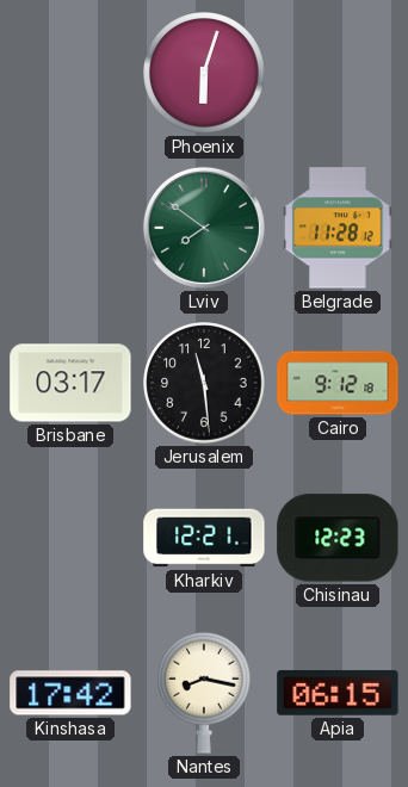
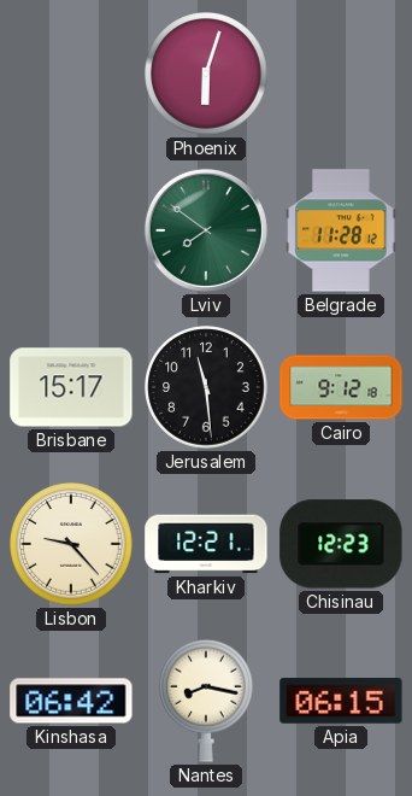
Brisbane: 03:17 -> 15:17
Lisbon: none -> 9:23
Kinshasa: 17:42 -> 06:42
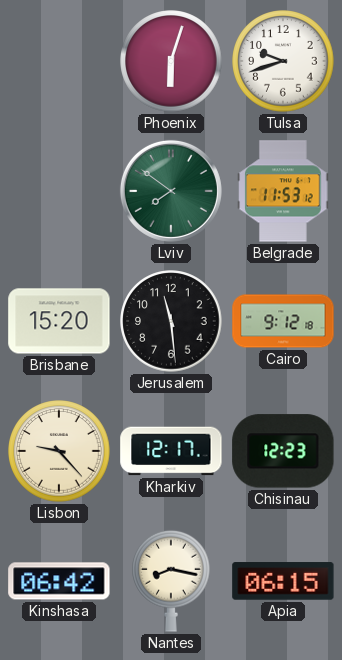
Tulsa: none -> 9:42
Belgrade: 11:28 -> 11:53
Brisbane: 15:17 -> 15:20
Kharkiv: 12:21 -> 12:17
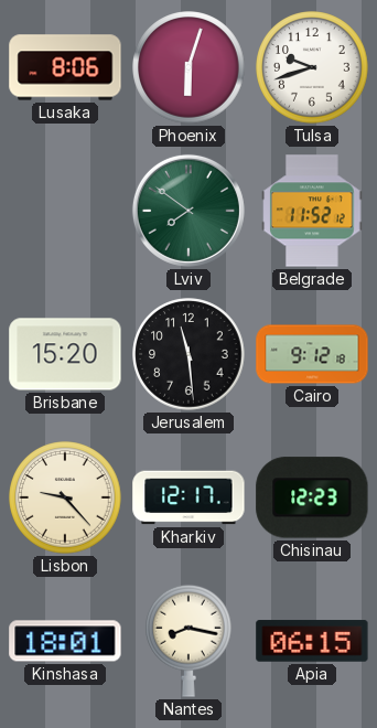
Lusaka: none -> 8:06
Belgrade: 11:53 -> 11:52
Kinshasa: 06:42 -> 18:01
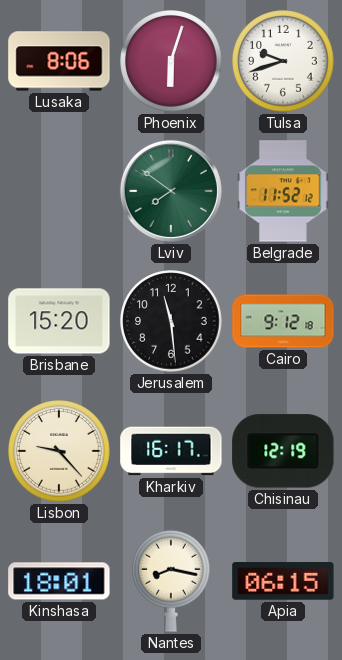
Kharkiv: 12:17 -> 16:17
Chisinau: 12:23 -> 12:19
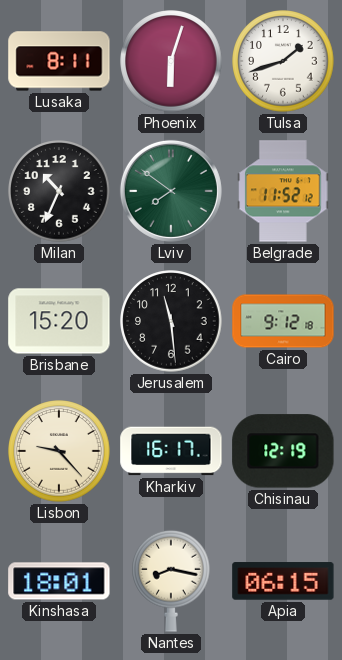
Lusaka: 8:06 -> 8:11
Tulsa: 9:42 -> 1:42
Milan: none -> 10:34
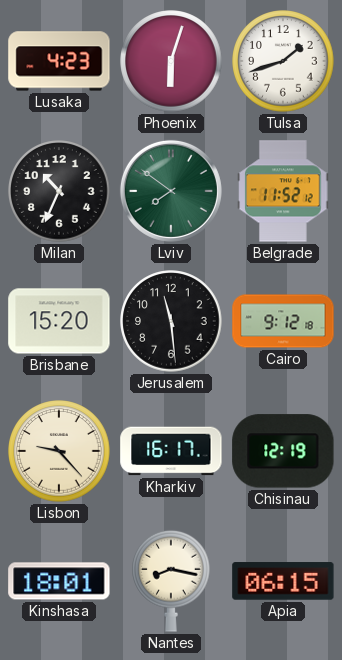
Lusaka: 8:11 -> 4:23
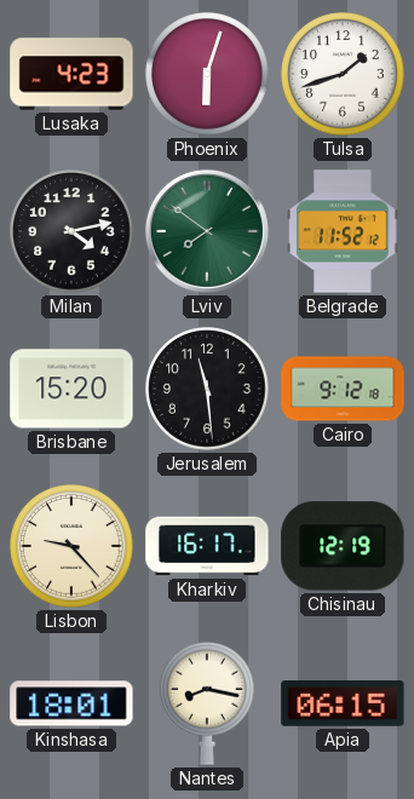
Milan: 10:34 -> 4:13
